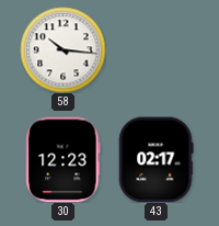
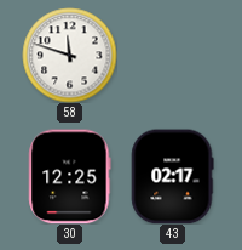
58: 10:16 -> 11:48
30: 12:23 -> 12:25
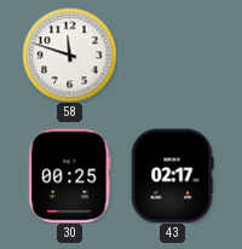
30: 12:25 -> 00:25
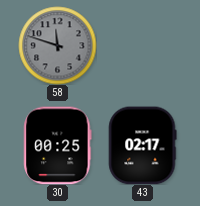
58 dial: white -> grey
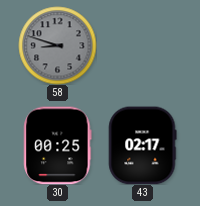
58: 11:48 -> 8:48
